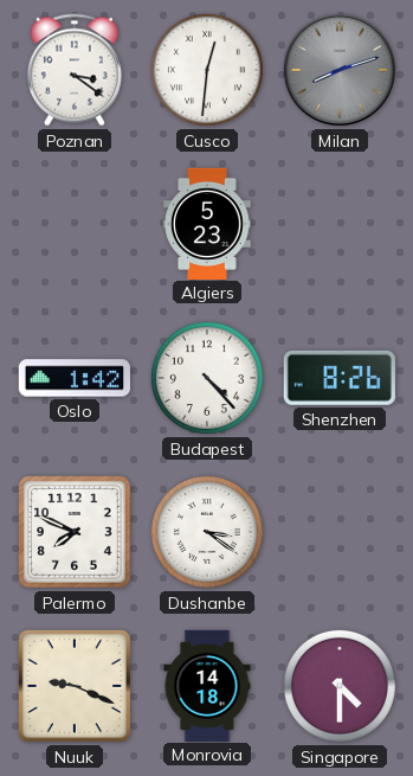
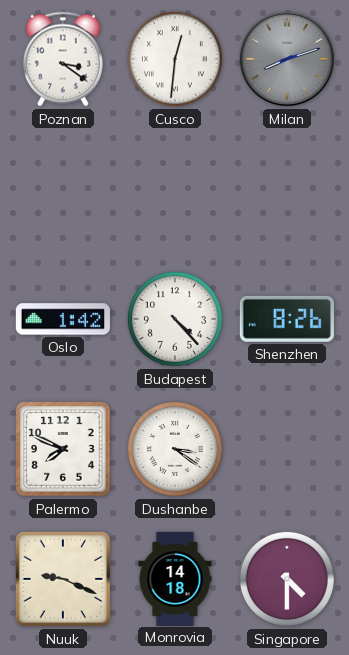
Algiers: 5:23 -> none
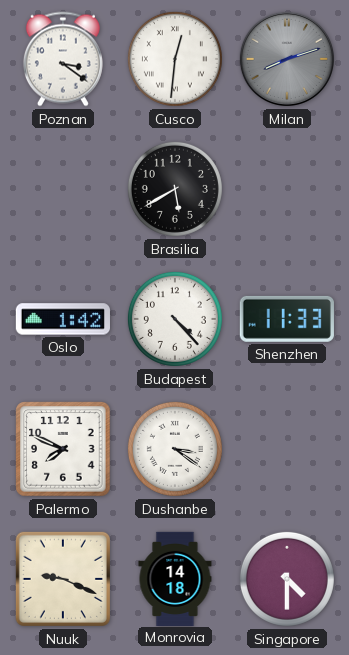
Brasilia: none -> 5:40
Shenzhen: 8:26 -> 11:33
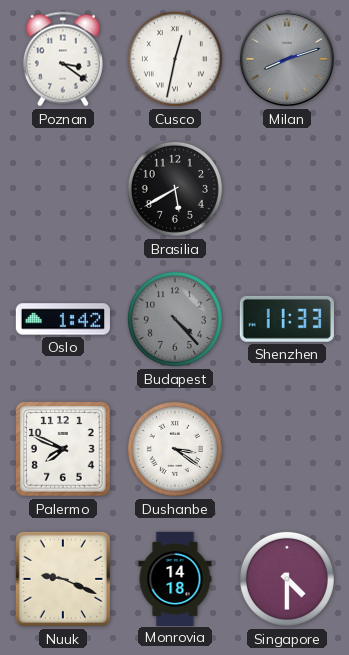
Cusco: 12:31 -> 12:32
Budapest dial: white -> grey
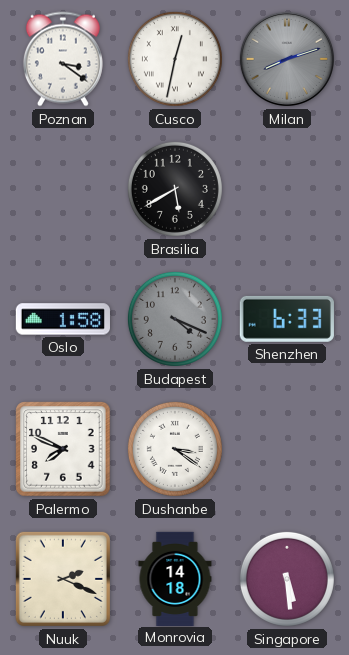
Oslo: 1:42 -> 1:58
Budapest: 4:23 -> 4:19
Shenzhen: 11:33 -> 6:33
Nuuk: 9:19 -> 2:19
Singapore: 4:30 -> 5:29
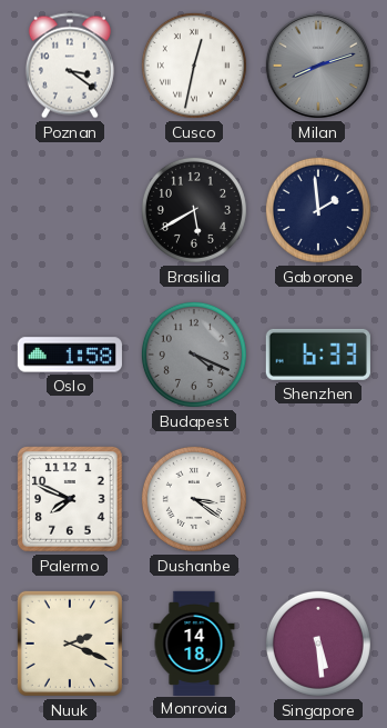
Gaborone: none -> 1:59
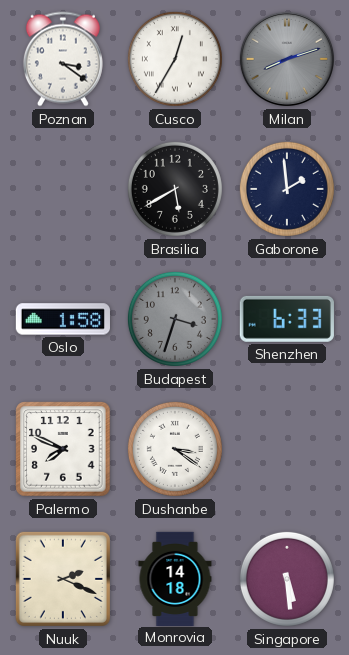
Cusco: 12:32 -> 12:35
Budapest: 4:19 -> 3:33
